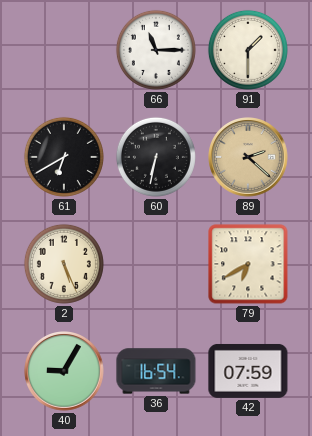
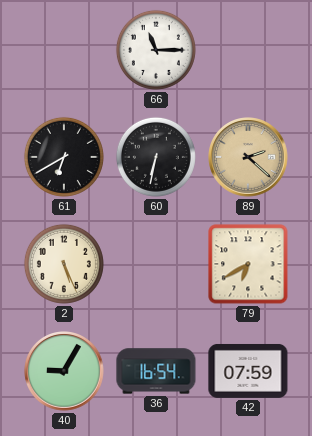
91: 1:30 -> none
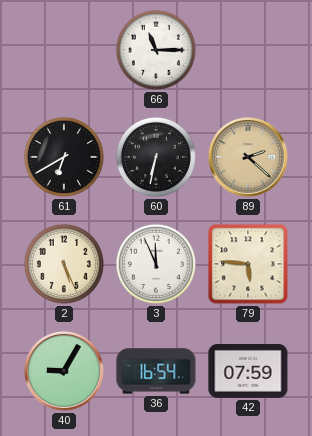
3: none -> 11:56
79: 6:40 -> 5:46
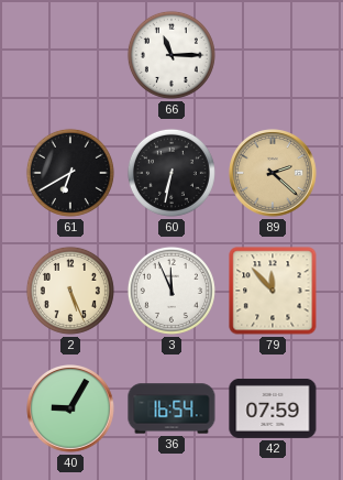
79: 5:46 -> 11:53
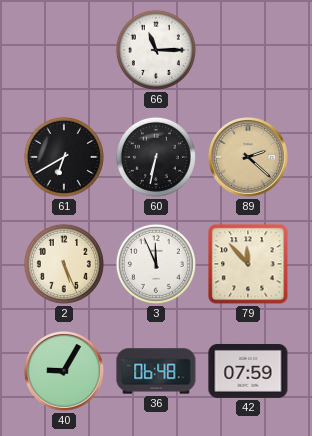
36: 16:54 -> 06:48
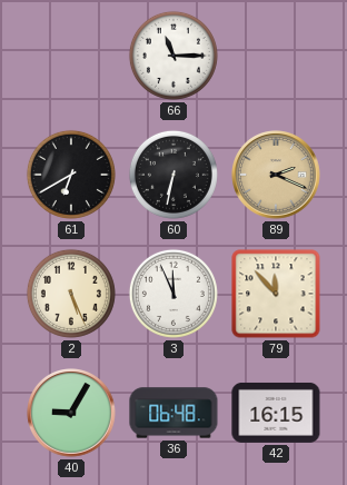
89: 2:22 -> 2:19
42: 07:59 -> 16:15
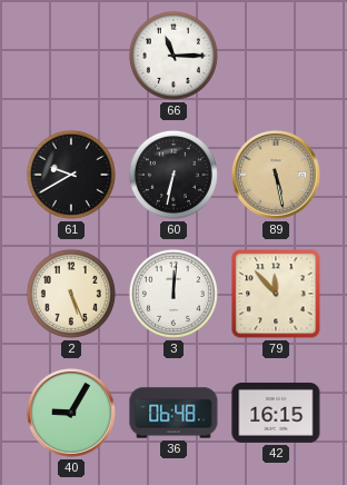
61: 6:40 -> 9:40
89: 2:19 -> 5:28
3: 11:56 -> 12:01
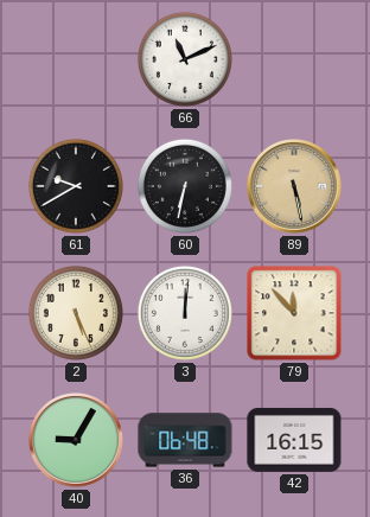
66: 11:15 -> 11:11
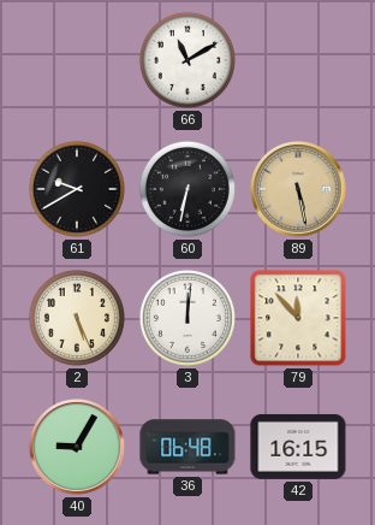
66: 11:11 -> 11:10
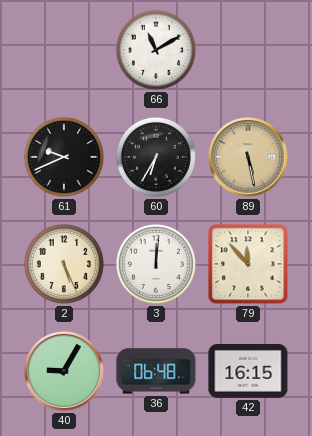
61: 9:40 -> 9:41
60: 6:32 -> 6:35
